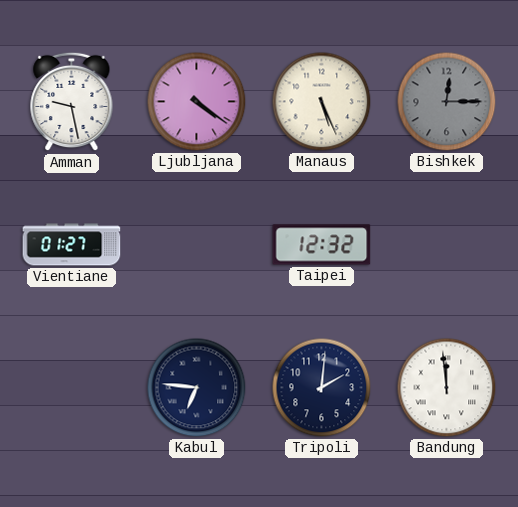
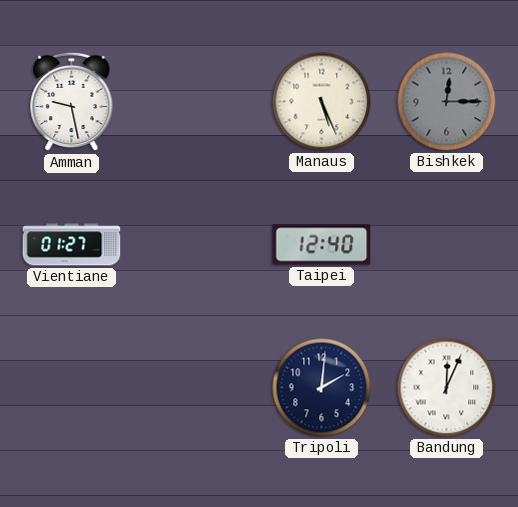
Ljubljana: 4:21 -> none
Taipei: 12:32 -> 12:40
Kabul: 6:46 -> none
Bandung: 11:59 -> 12:04
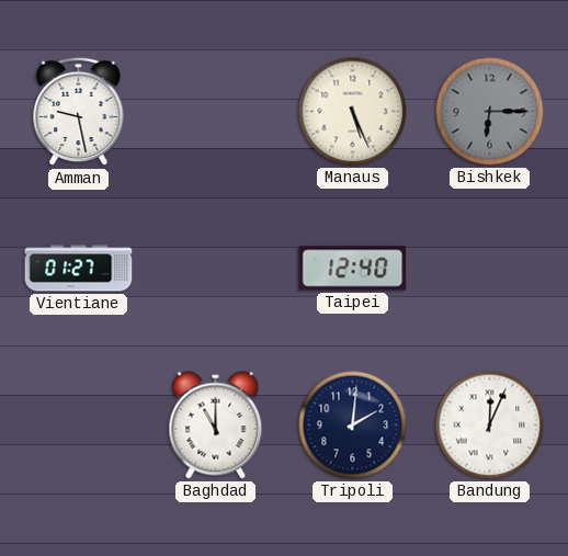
Bishkek: 12:15 -> 6:15
Baghdad: none -> 11:00
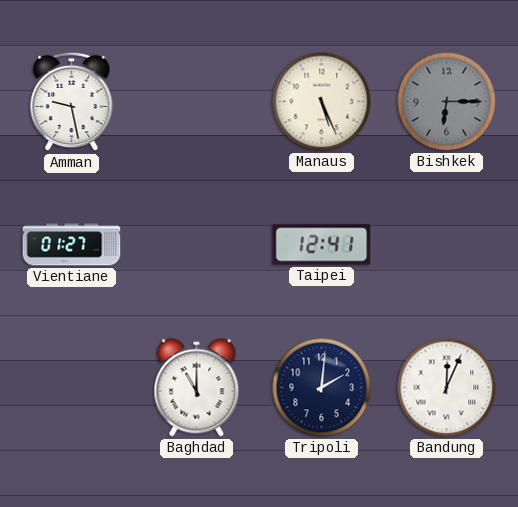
Taipei: 12:40 -> 12:41
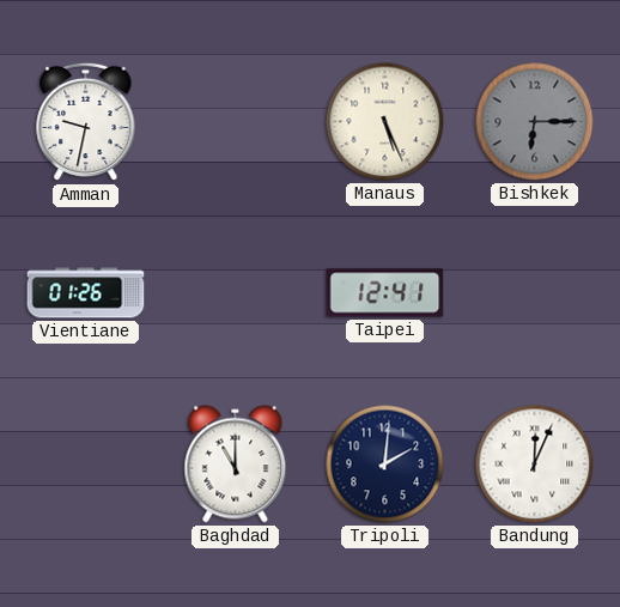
Amman: 9:28 -> 9:32
Vientiane: 01:27 -> 01:26
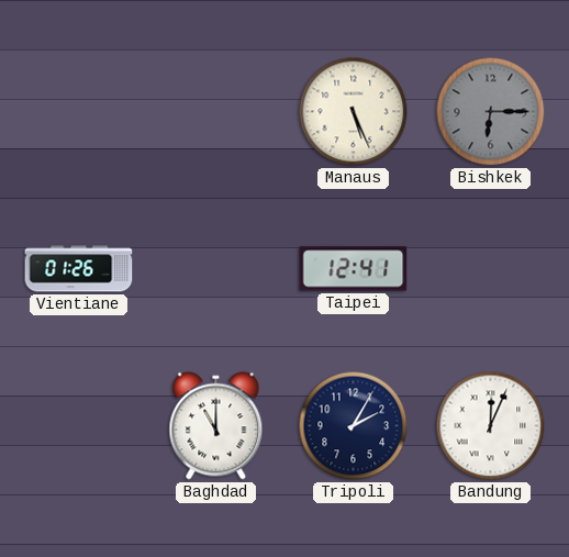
Amman: 9:32 -> none
Tripoli: 2:01 -> 2:05
